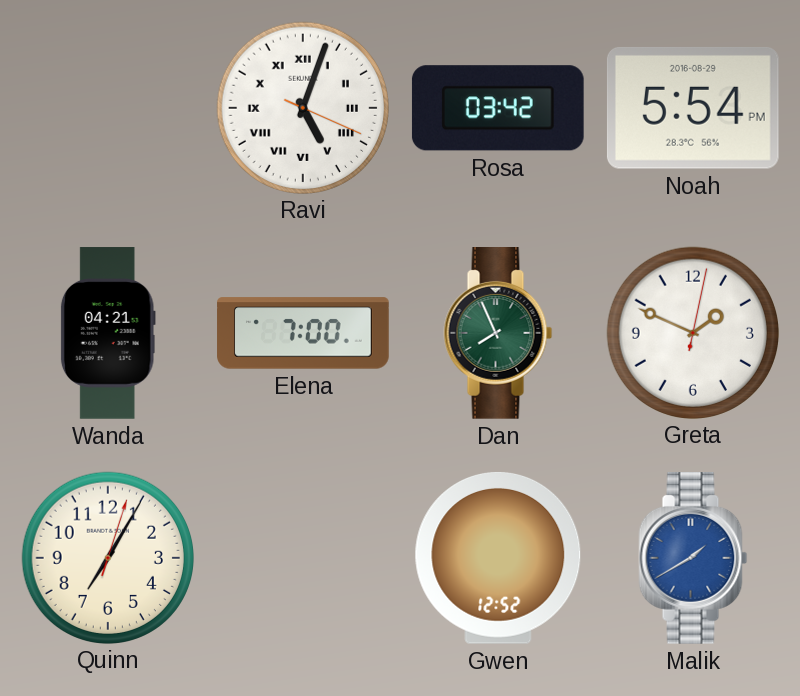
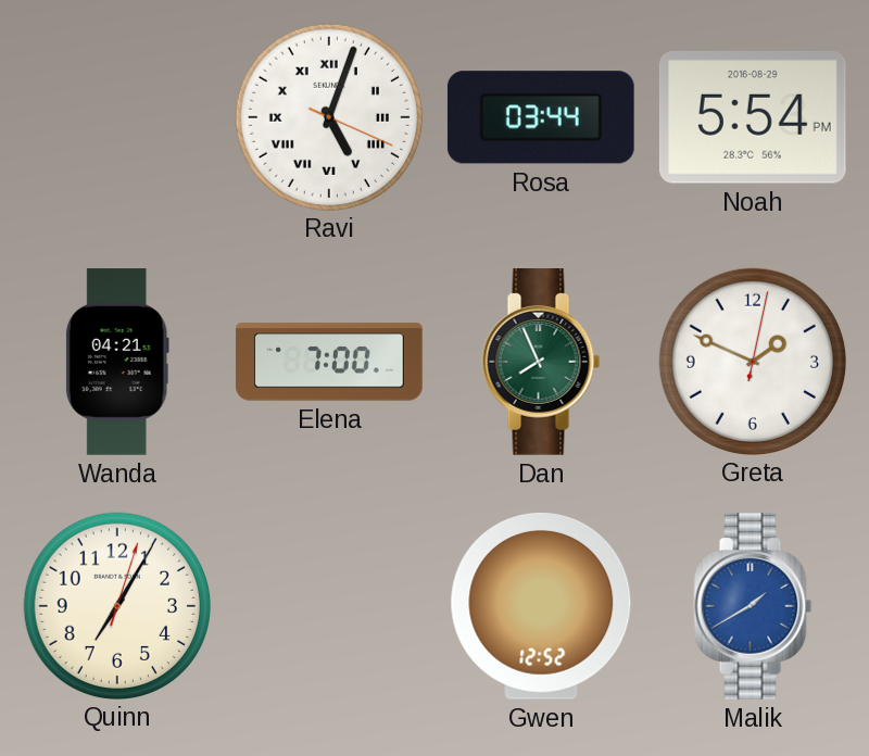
Rosa: 03:42 -> 03:44
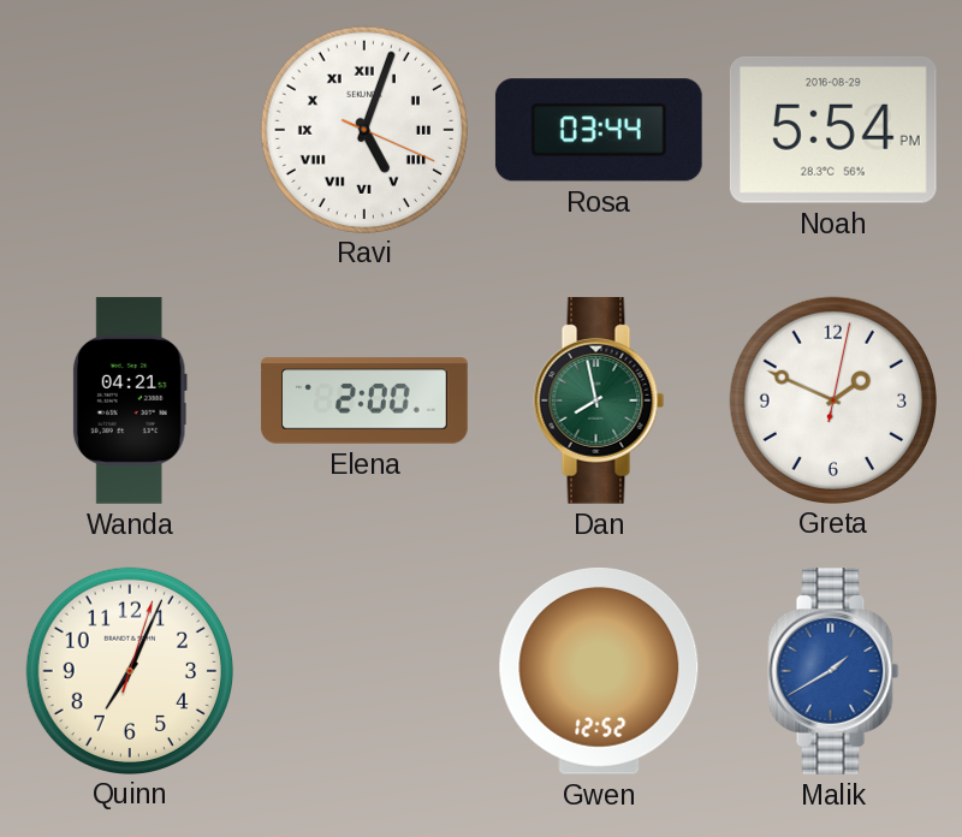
Elena: 7:00 -> 2:00
Dan: 7:56 -> 7:58
Quinn: 7:05 -> 7:04
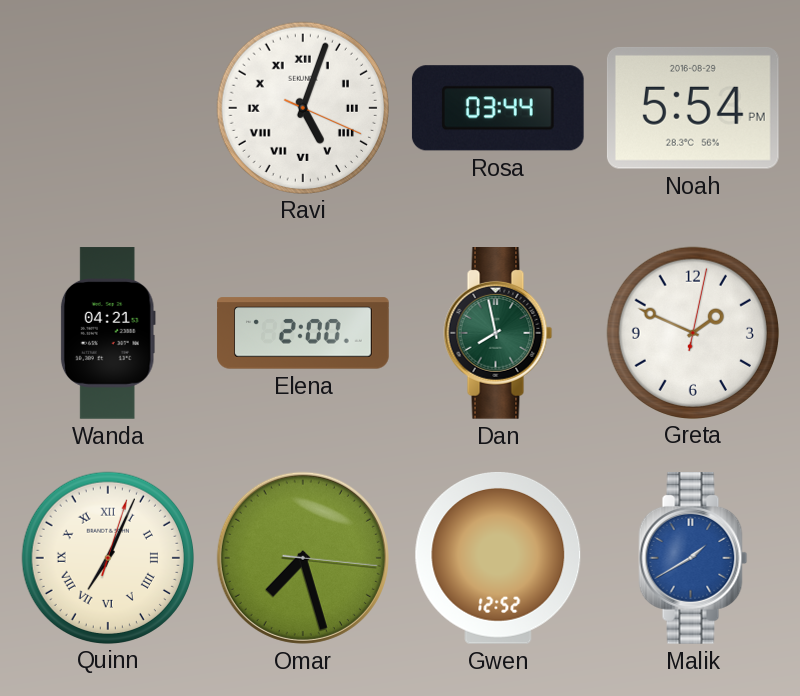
Quinn numerals: Arabic -> Roman
Omar: none -> 7:27
